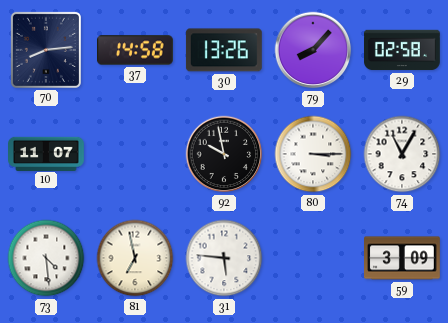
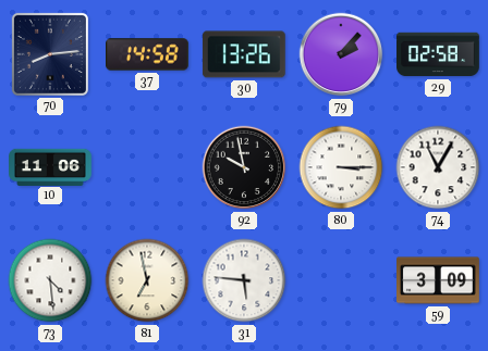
79: 8:07 -> 2:07
10: 11:07 -> 11:06
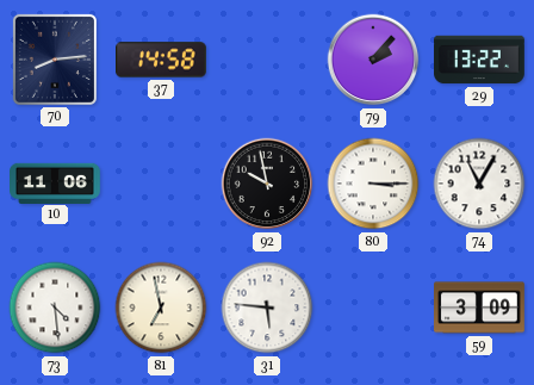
30: 13:26 -> none
29: 02:58 -> 13:22
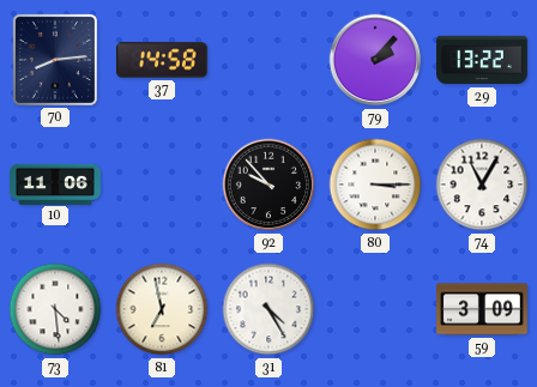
92: 9:58 -> 9:53
31: 5:46 -> 4:25
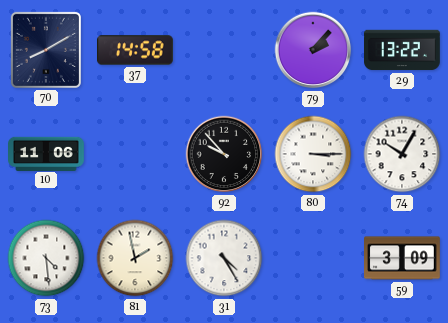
70: 8:14 -> 8:10
74: 11:05 -> 10:05
81: 6:58 -> 1:58
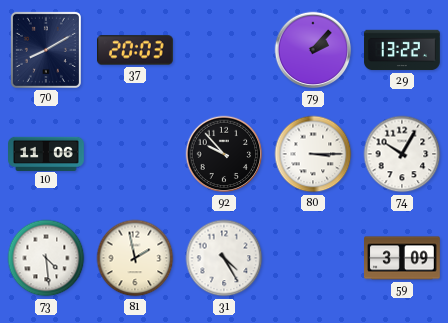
37: 14:58 -> 20:03
